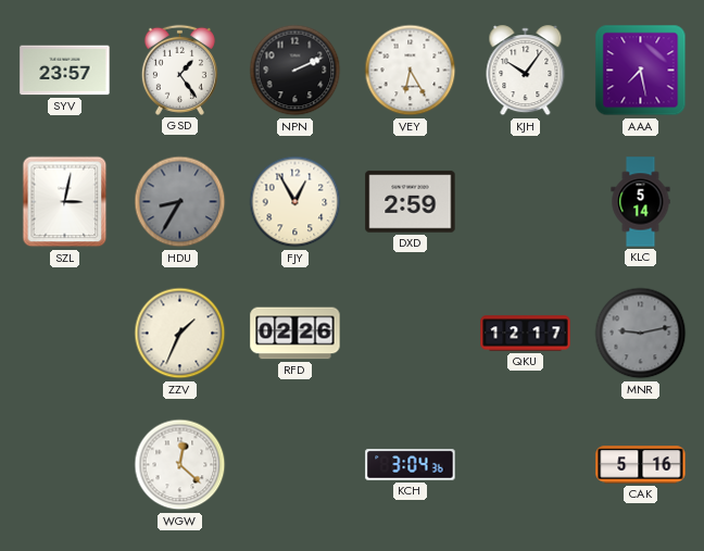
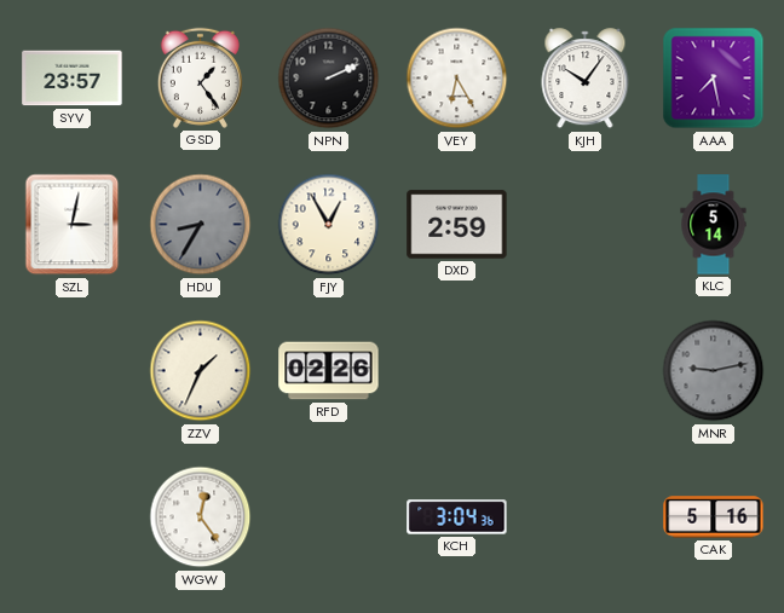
QKU: 12:17 -> none
WGW: 12:22 -> 12:24
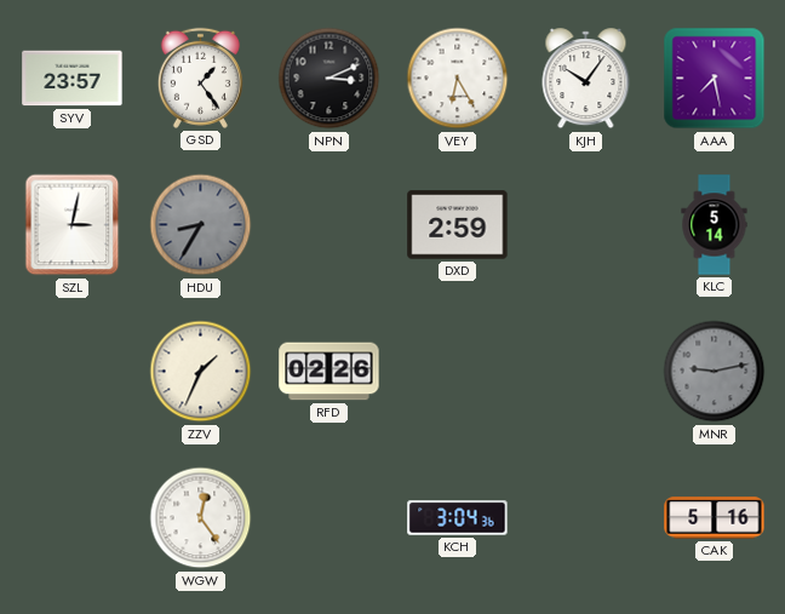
NPN: 2:11 -> 3:11
FJY: 12:55 -> none
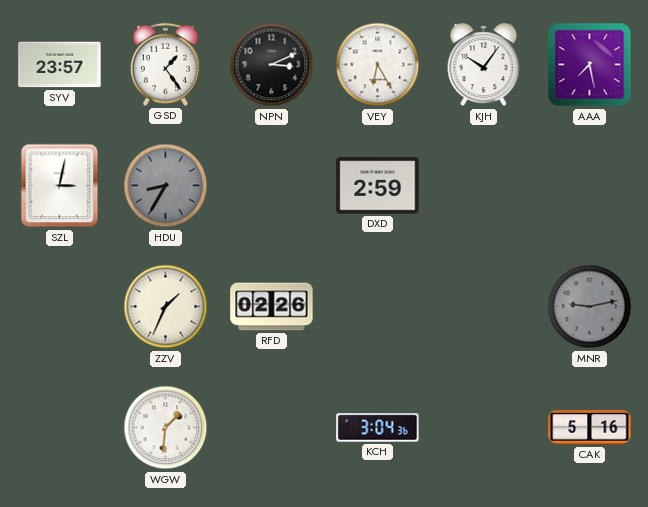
KLC: 5:14 -> none
WGW: 12:24 -> 1:31
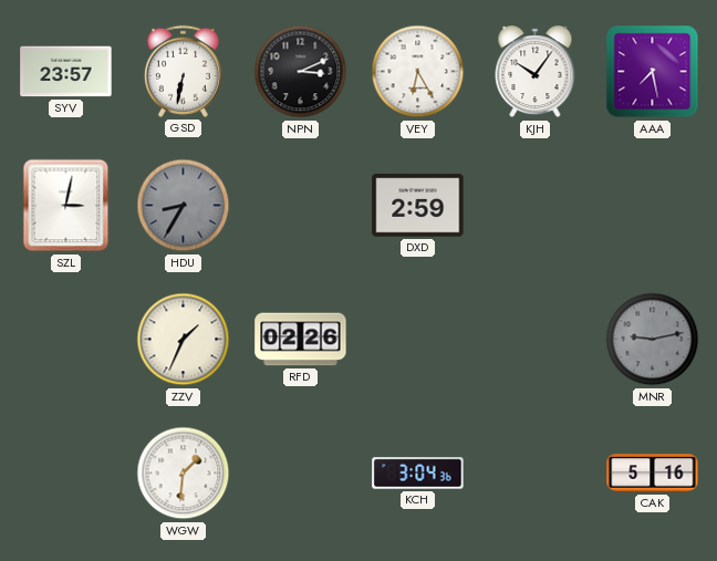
GSD: 1:24 -> 6:32
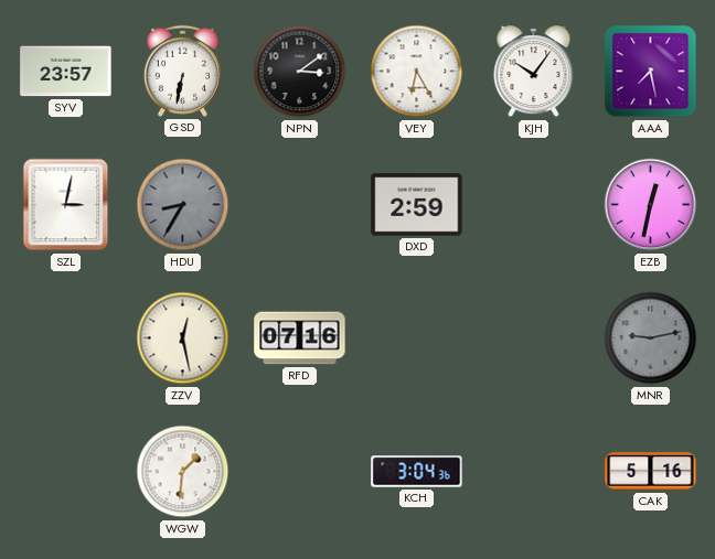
NPN: 3:11 -> 3:09
EZB: none -> 12:32
ZZV: 1:34 -> 12:28
RFD: 02:26 -> 07:16
